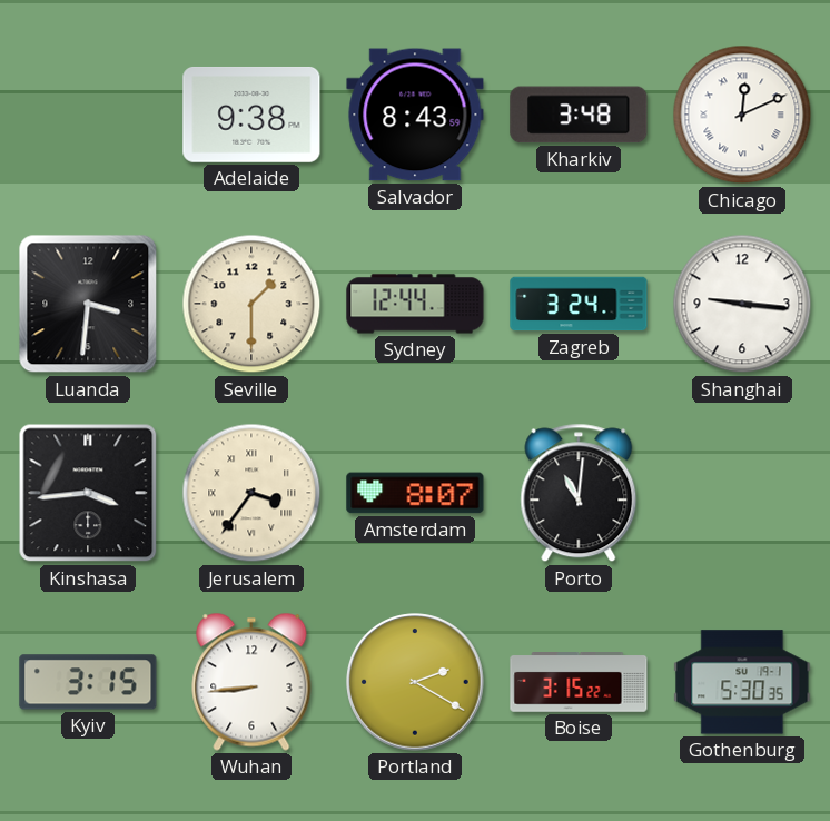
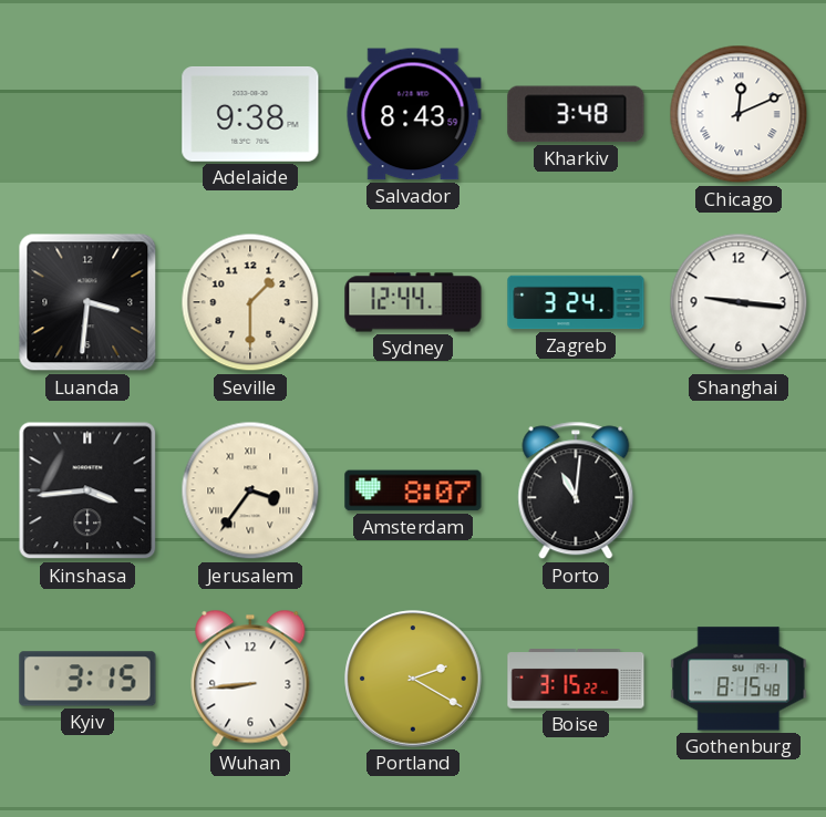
Gothenburg: 5:30 -> 8:15
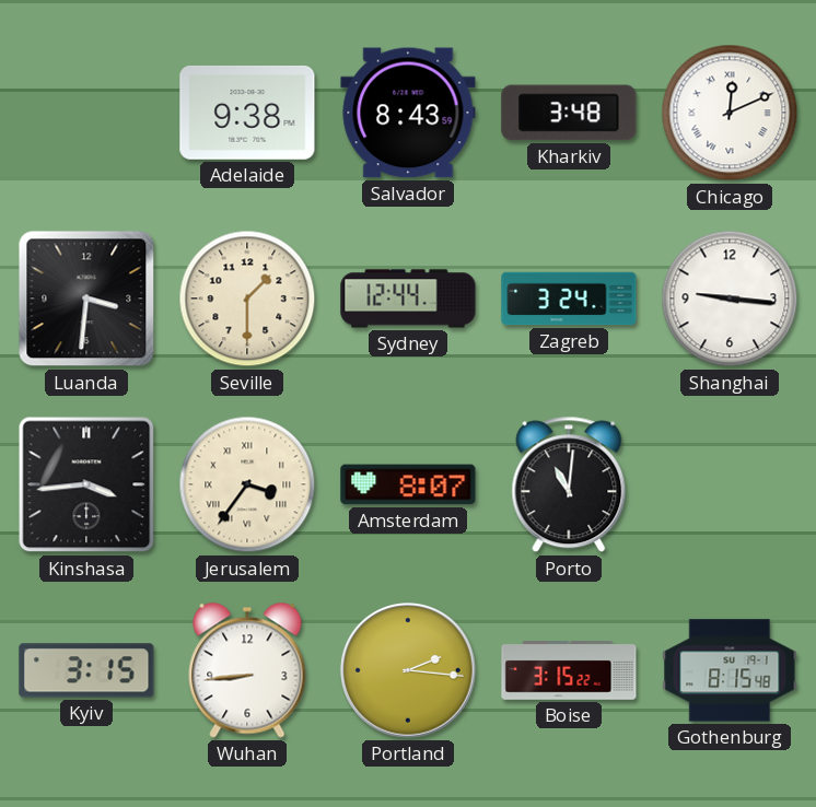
Portland: 2:20 -> 2:16
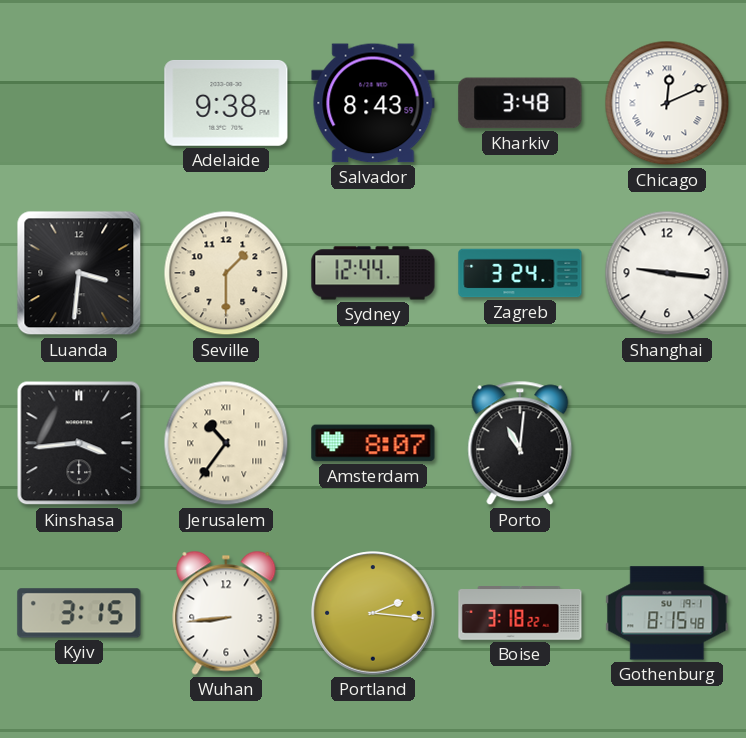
Jerusalem: 3:36 -> 10:36
Boise: 3:15 -> 3:18
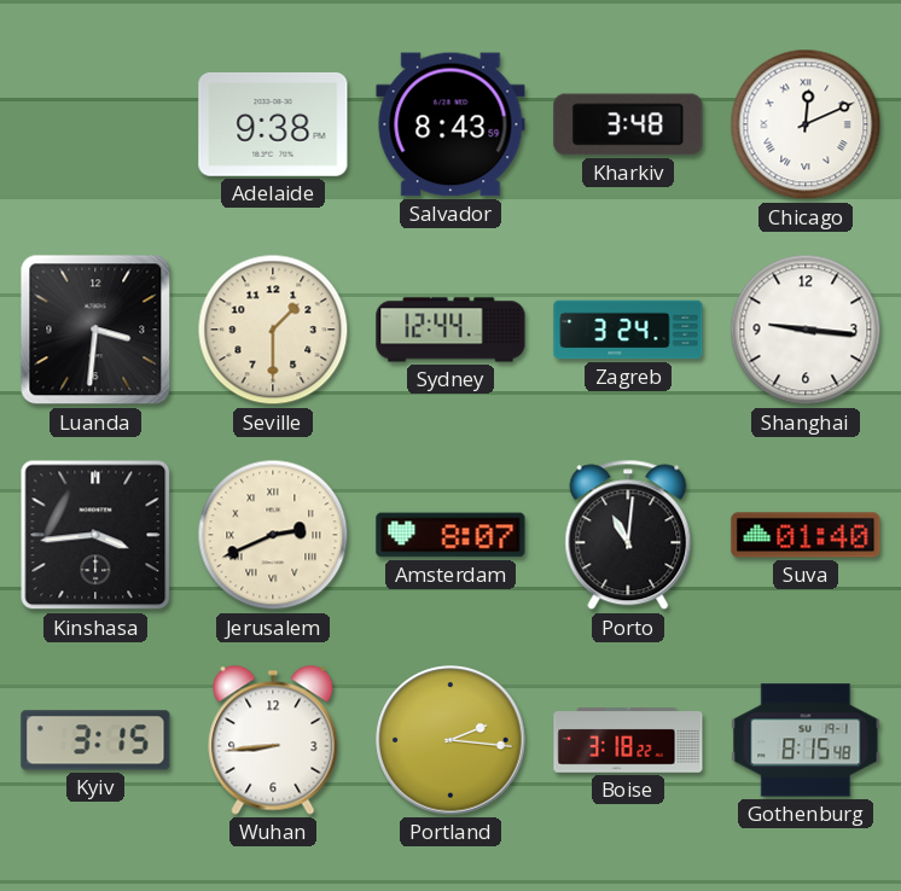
Jerusalem: 10:36 -> 2:41
Suva: none -> 01:40
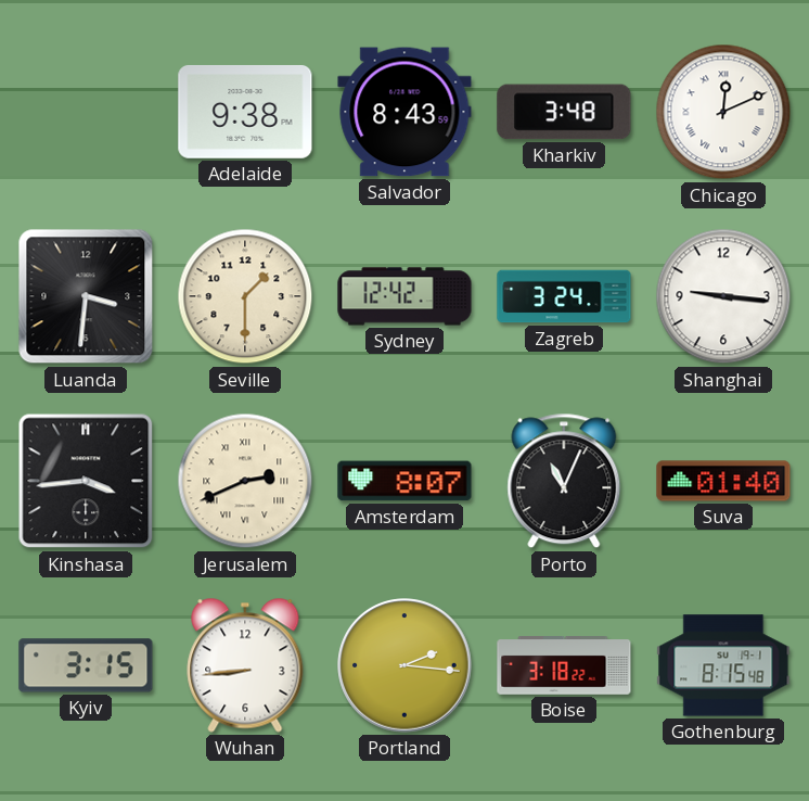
Sydney: 12:44 -> 12:42
Porto: 11:01 -> 11:04
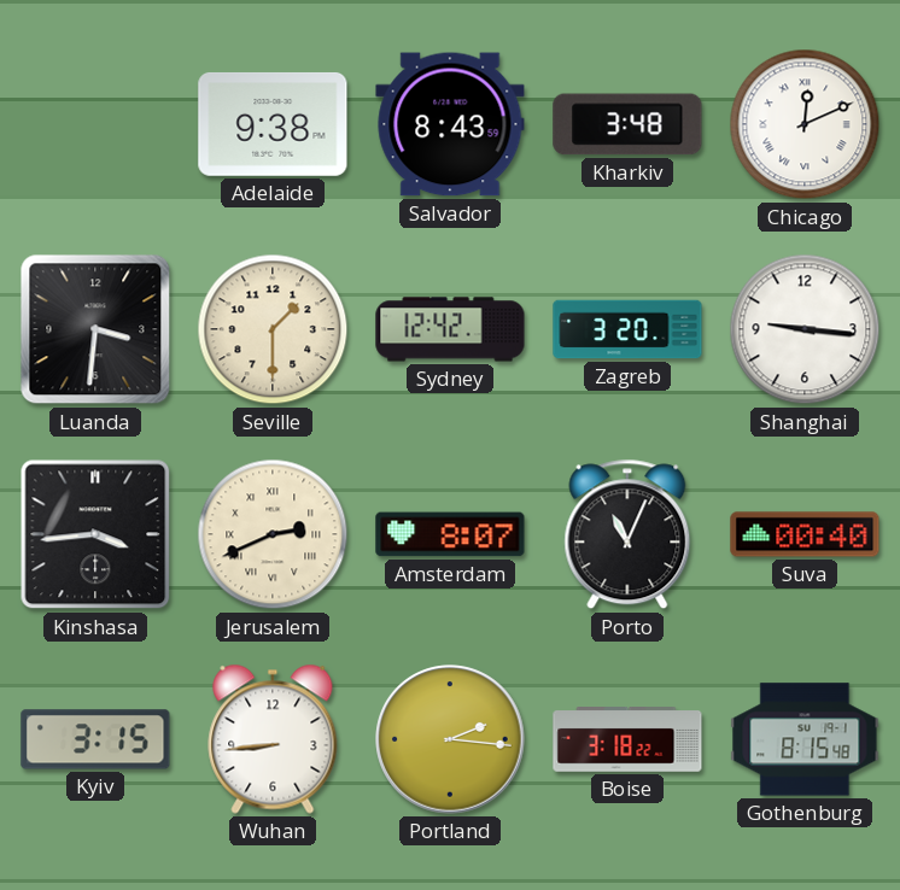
Zagreb: 3:24 -> 3:20
Suva: 01:40 -> 00:40
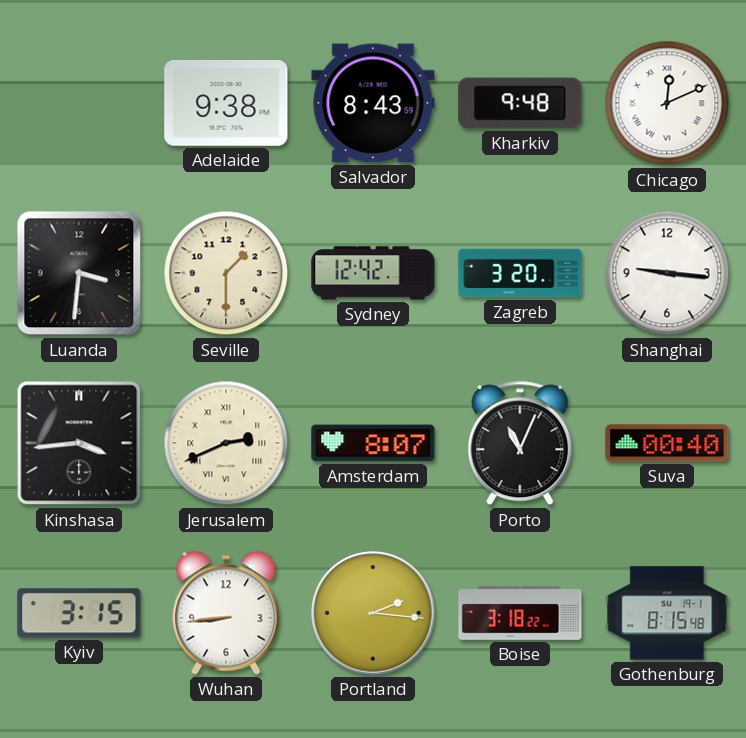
Kharkiv: 3:48 -> 9:48
